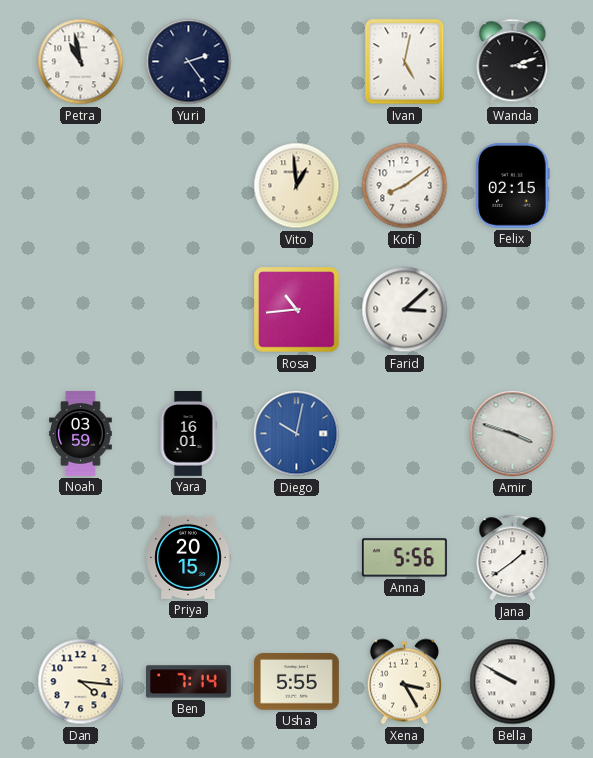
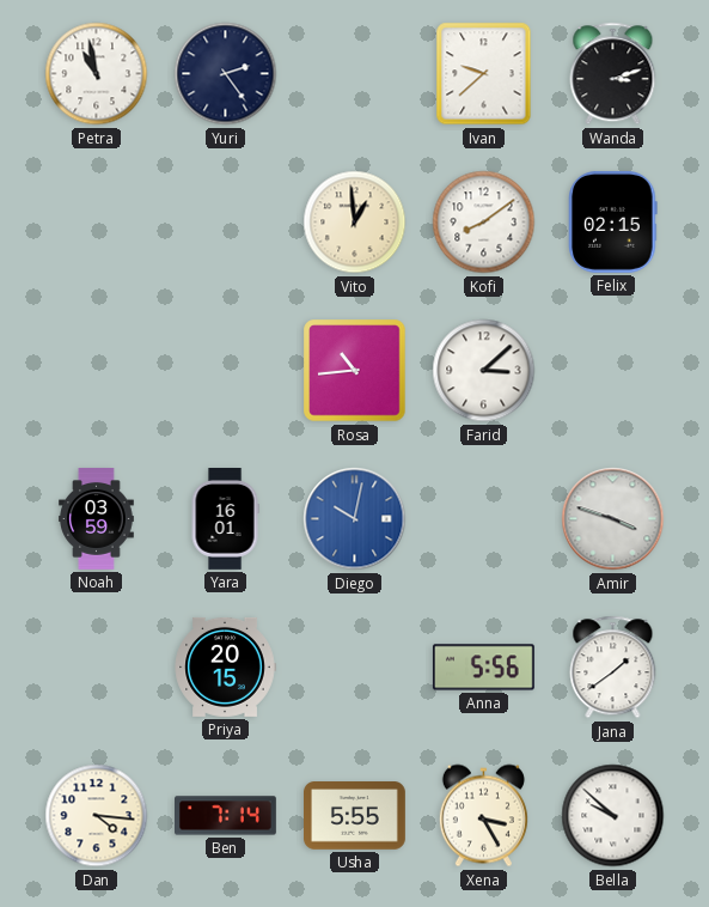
Ivan: 5:02 -> 9:38
Bella: 9:50 -> 9:52
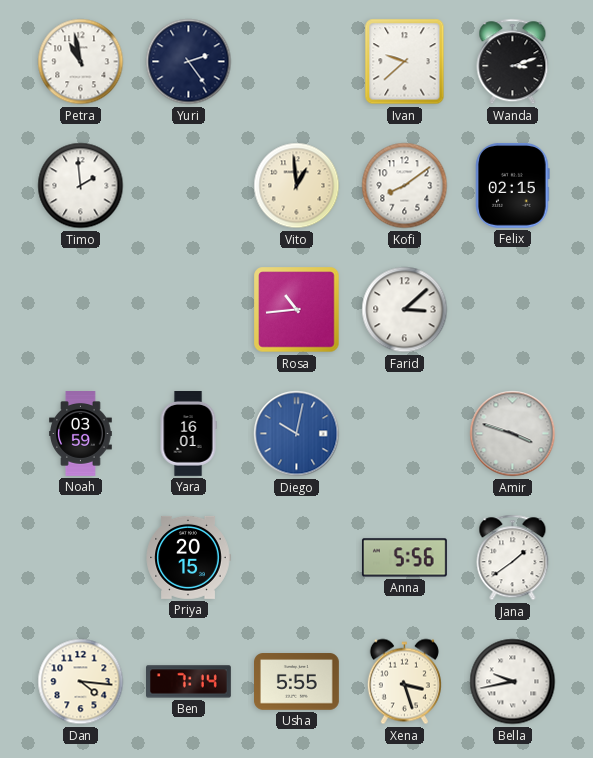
Timo: none -> 1:59
Xena: 3:25 -> 3:27
Bella: 9:52 -> 9:43
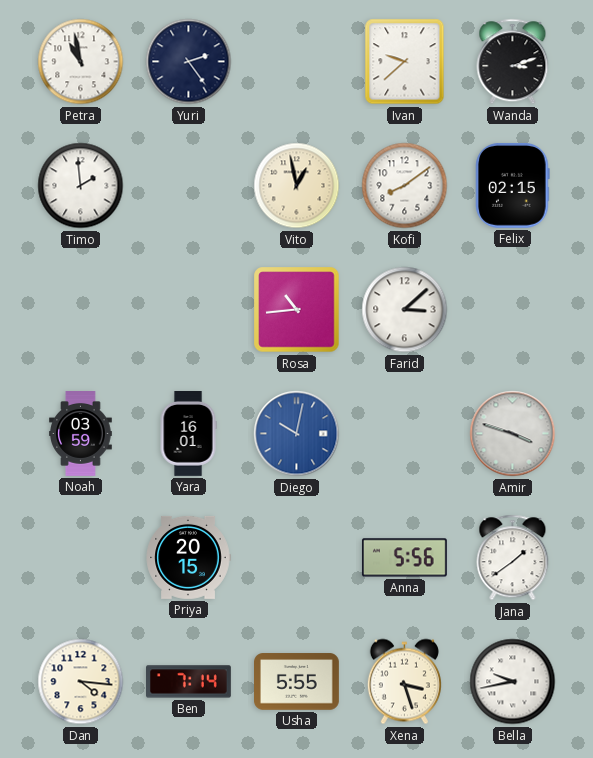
Vito: 12:59 -> 12:58
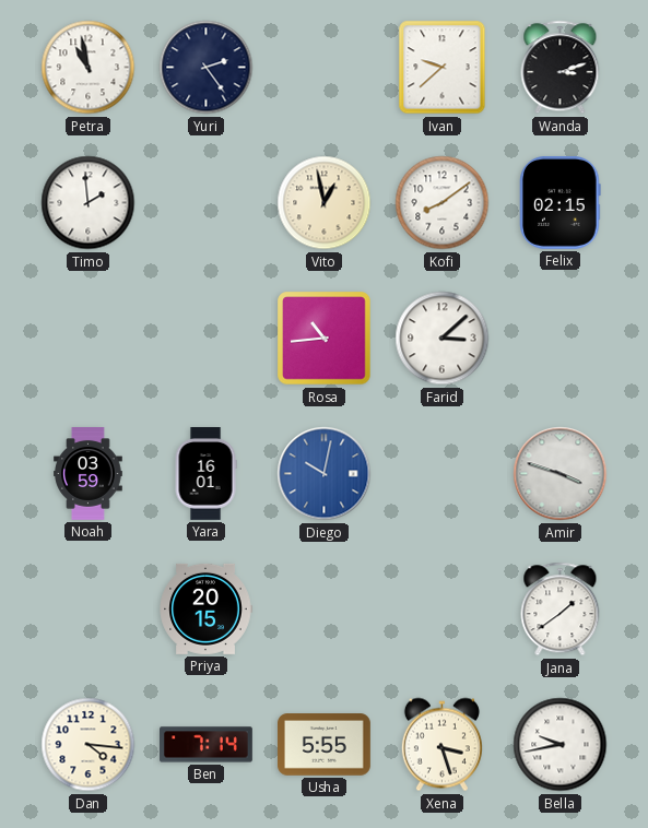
Anna: 5:56 -> none
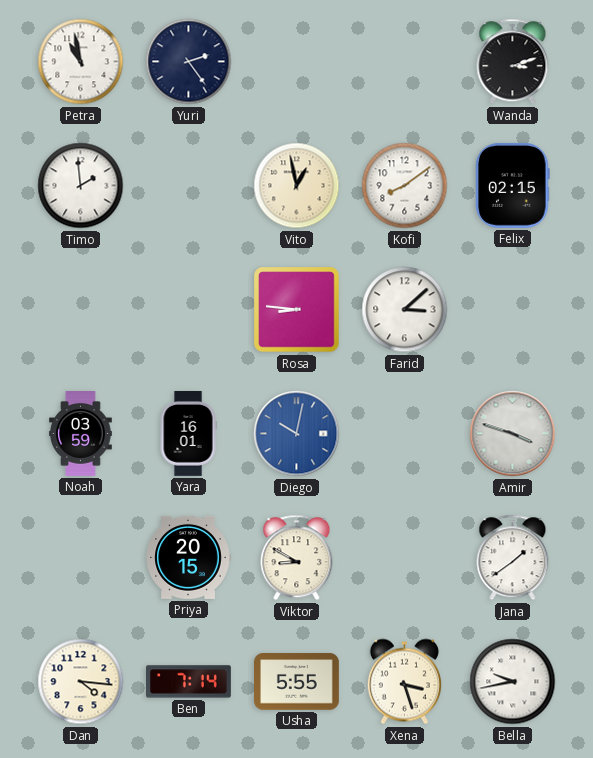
Ivan: 9:38 -> none
Rosa: 10:44 -> 8:46
Viktor: none -> 8:50
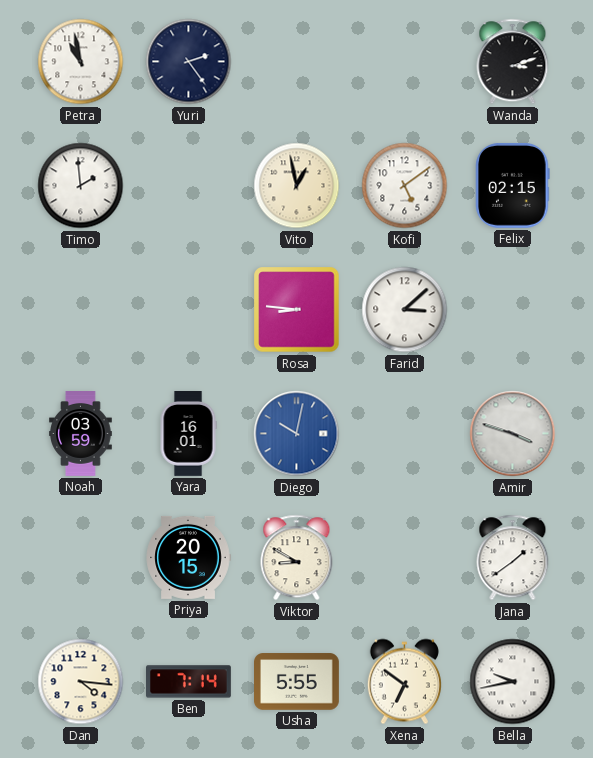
Kofi: 8:09 -> 5:09
Xena: 3:27 -> 6:51
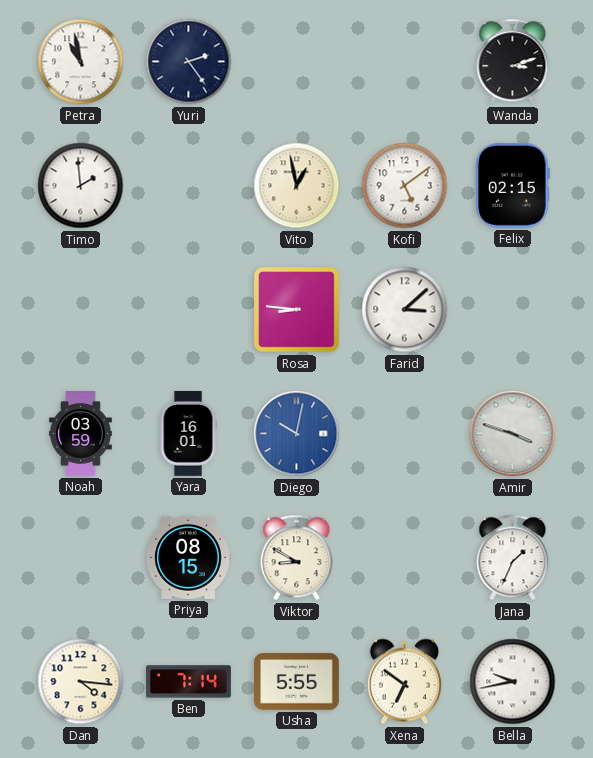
Priya: 20:15 -> 08:15
Jana: 1:39 -> 1:34
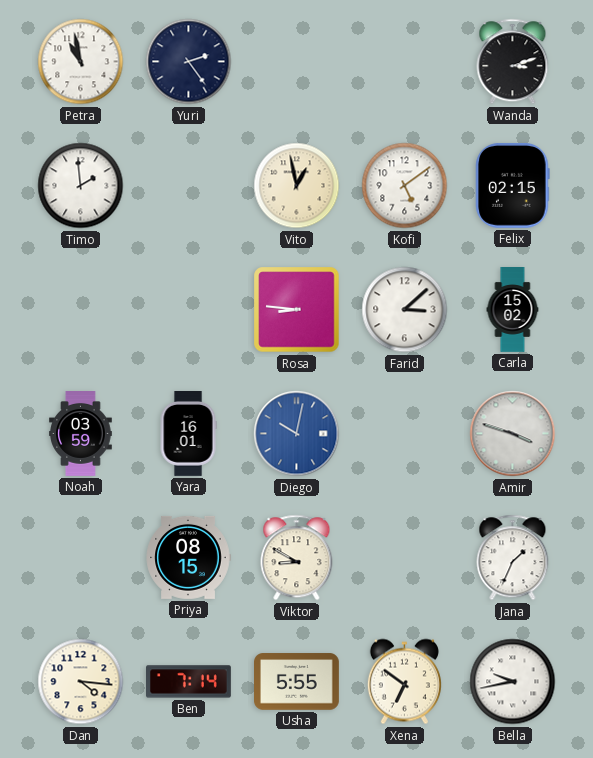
Carla: none -> 15:02
